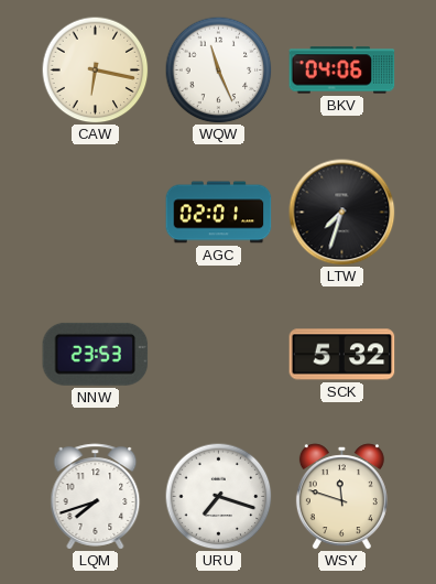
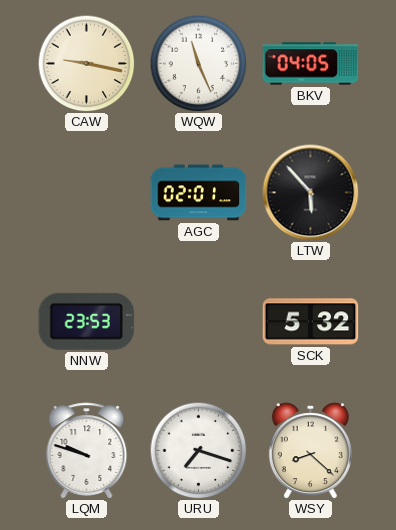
CAW: 6:17 -> 9:17
BKV: 04:06 -> 04:05
LTW: 7:33 -> 5:53
LQM: 7:42 -> 9:48
WSY: 11:48 -> 8:22
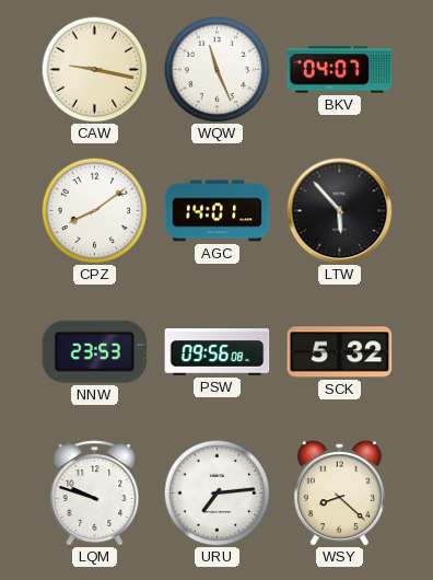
BKV: 04:05 -> 04:07
CPZ: none -> 8:09
AGC: 02:01 -> 14:01
PSW: none -> 09:56
URU: 7:18 -> 7:14
